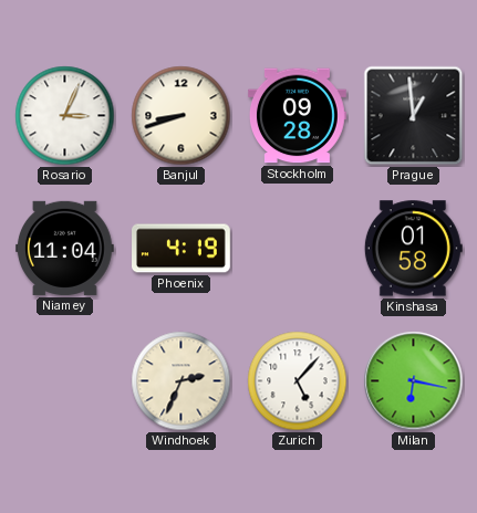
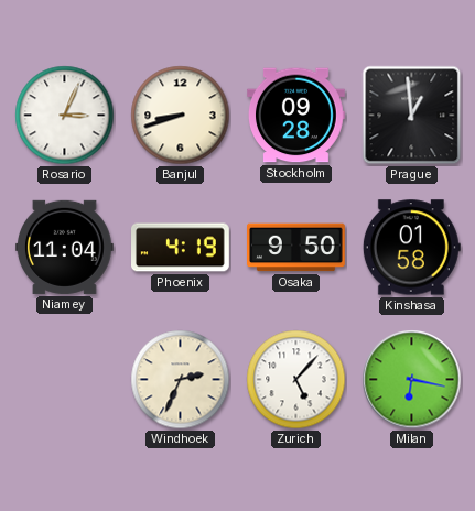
Osaka: none -> 9:50
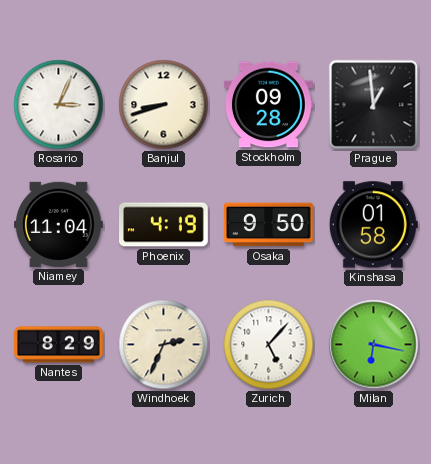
Nantes: none -> 8:29
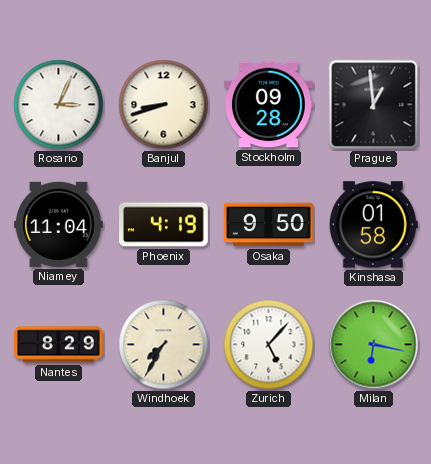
Windhoek: 2:34 -> 7:35
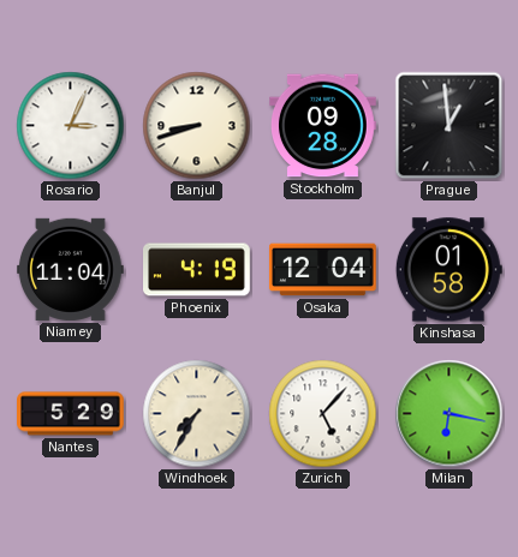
Osaka: 9:50 -> 12:04
Nantes: 8:29 -> 5:29
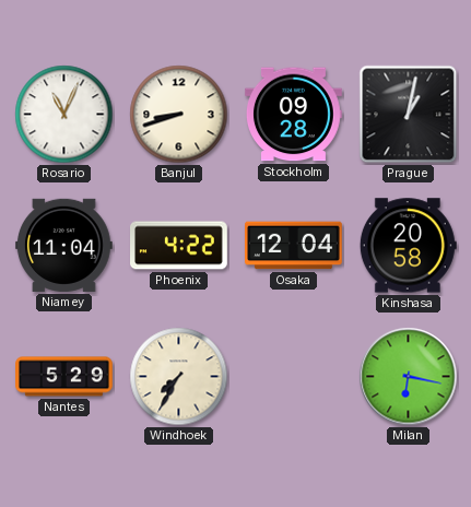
Rosario: 3:04 -> 11:04
Prague: 12:59 -> 1:02
Phoenix: 4:19 -> 4:22
Kinshasa: 01:58 -> 20:58
Zurich: 5:07 -> none
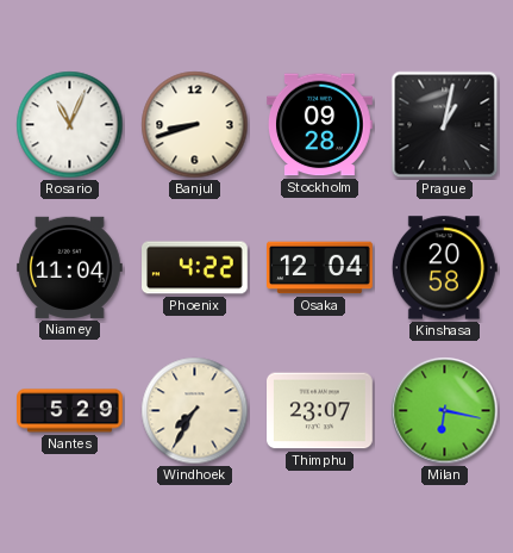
Thimphu: none -> 23:07
